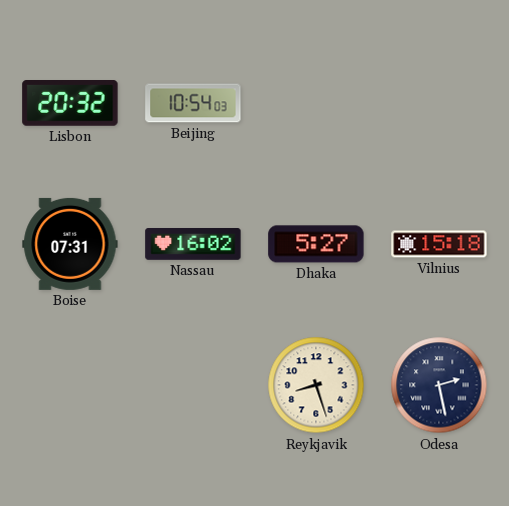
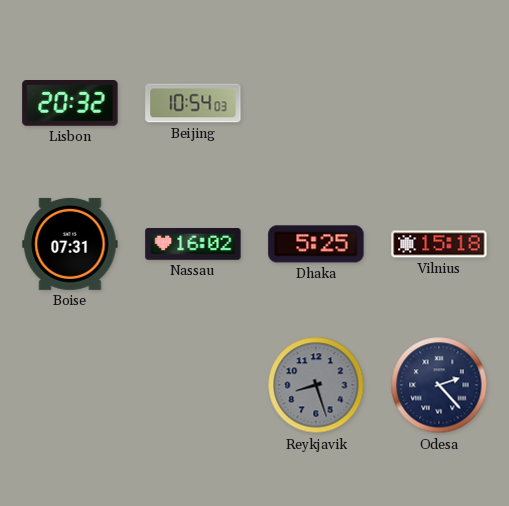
Dhaka: 5:27 -> 5:25
Reykjavik dial: cream -> grey
Odesa: 2:28 -> 2:23
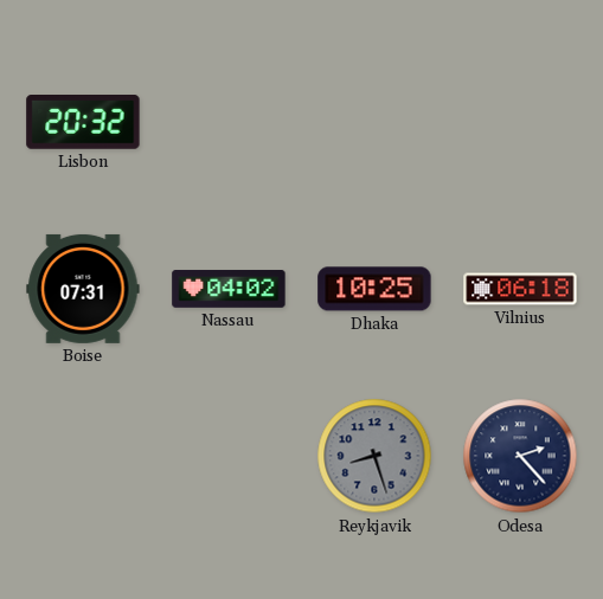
Beijing: 10:54 -> none
Nassau: 16:02 -> 04:02
Dhaka: 5:25 -> 10:25
Vilnius: 15:18 -> 06:18
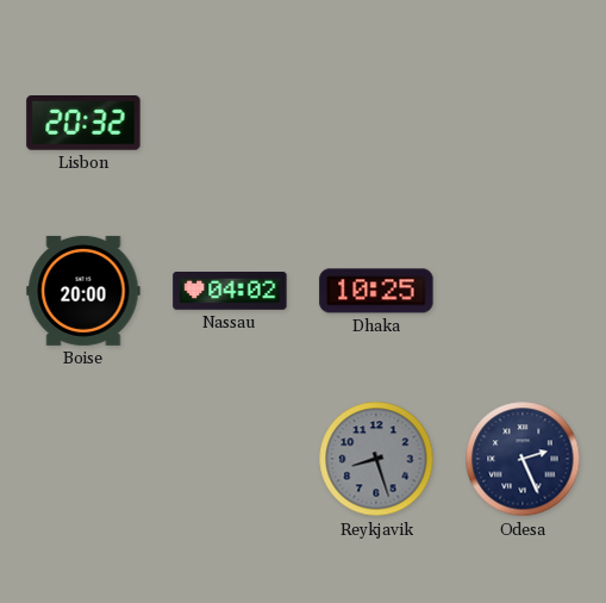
Boise: 07:31 -> 20:00
Vilnius: 06:18 -> none
Odesa: 2:23 -> 2:26
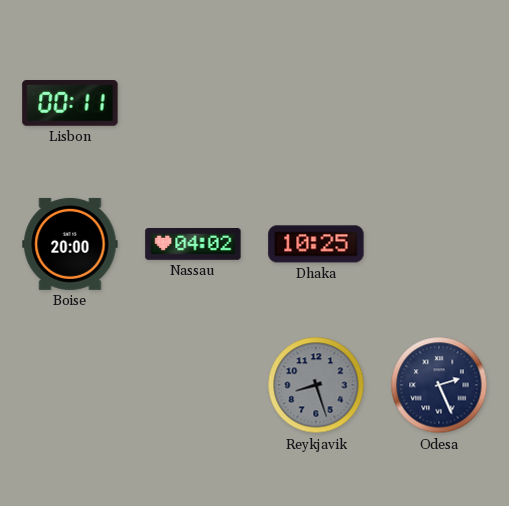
Lisbon: 20:32 -> 00:11
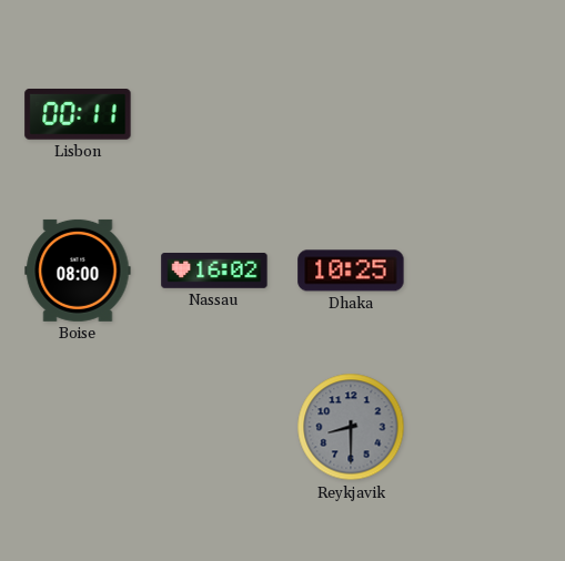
Boise: 20:00 -> 08:00
Nassau: 04:02 -> 16:02
Reykjavik: 8:27 -> 8:30
Odesa: 2:26 -> none
